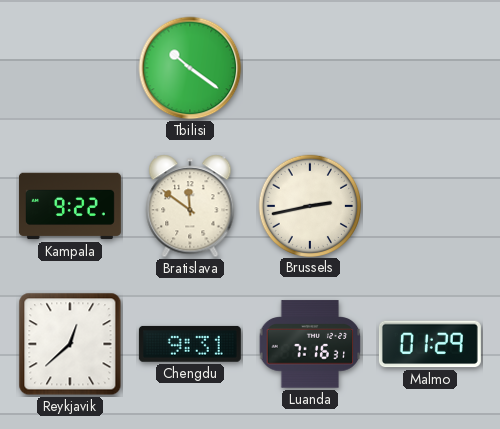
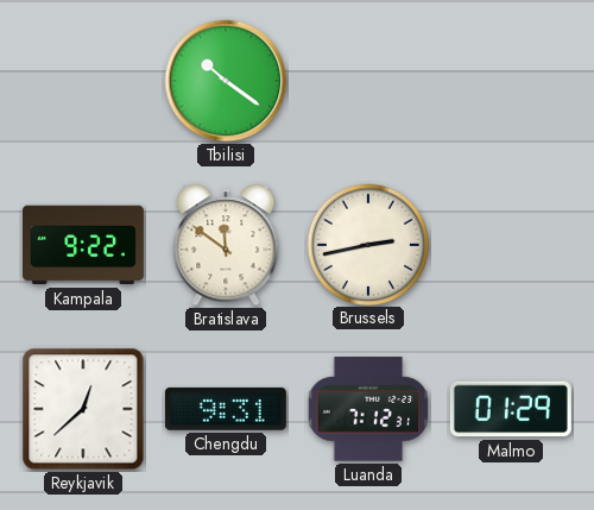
Luanda: 7:16 -> 7:12
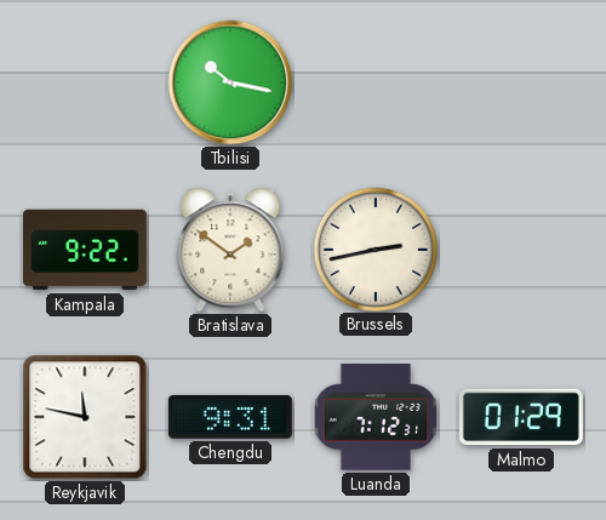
Tbilisi: 10:21 -> 10:17
Bratislava: 11:51 -> 1:51
Reykjavik: 12:38 -> 11:47
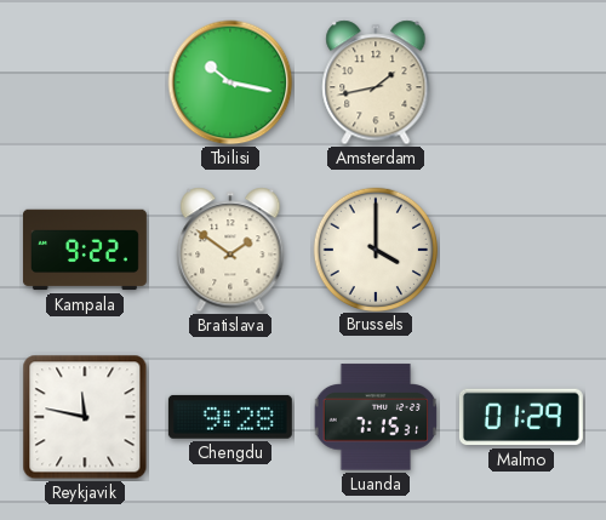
Amsterdam: none -> 1:43
Brussels: 2:43 -> 4:00
Chengdu: 9:31 -> 9:28
Luanda: 7:12 -> 7:15
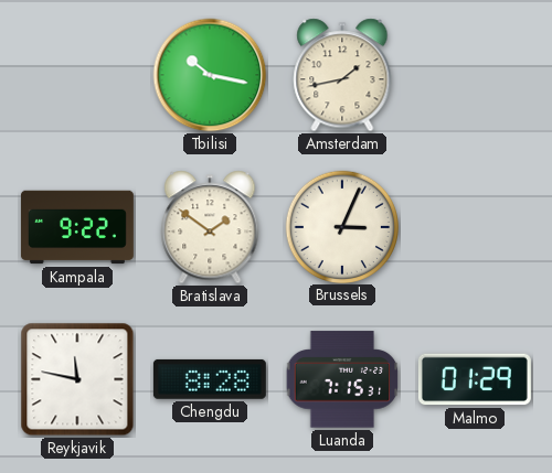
Brussels: 4:00 -> 3:04
Chengdu: 9:28 -> 8:28
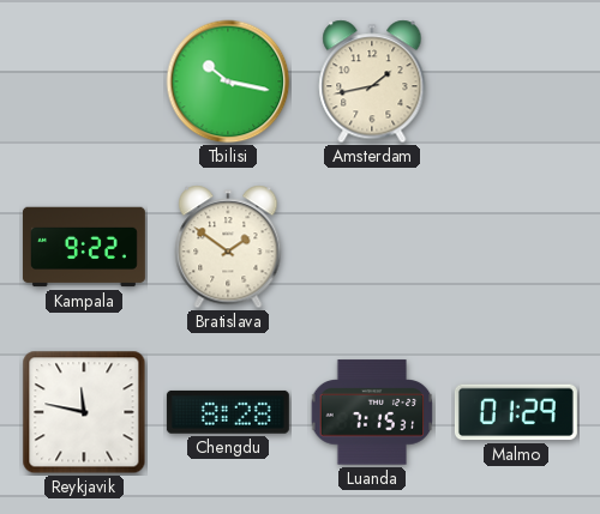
Brussels: 3:04 -> none
